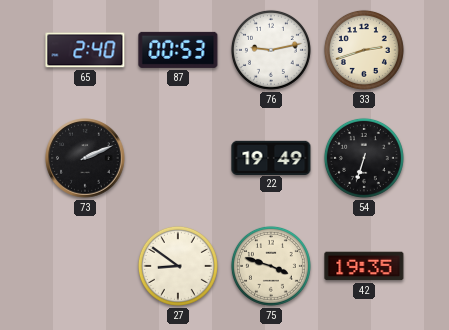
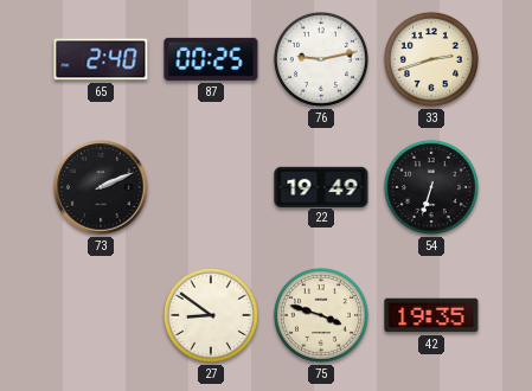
87: 00:53 -> 00:25
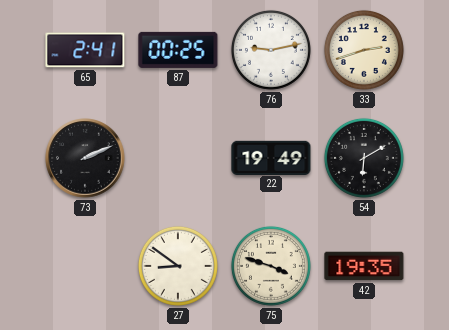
65: 2:40 -> 2:41
54: 6:33 -> 6:10
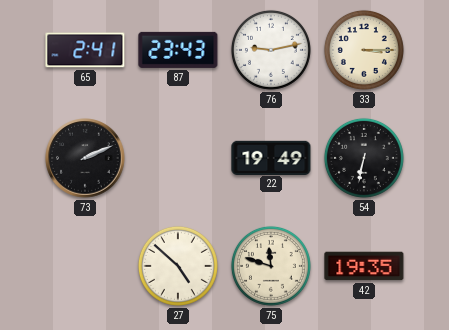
87: 00:25 -> 23:43
33: 2:42 -> 3:15
54: 6:10 -> 6:32
27: 8:51 -> 4:52
75: 3:48 -> 11:48
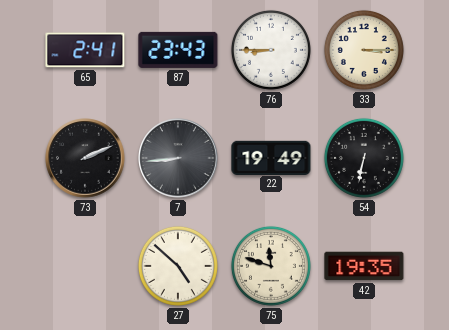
76: 9:13 -> 8:45
7: none -> 8:44
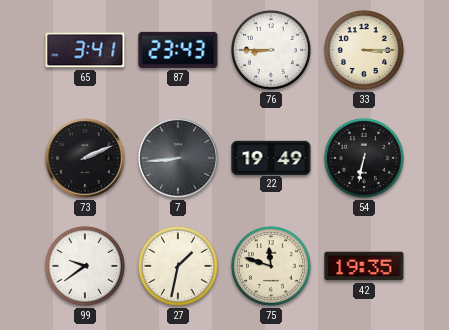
65: 2:41 -> 3:41
99: none -> 9:39
27: 4:52 -> 1:32
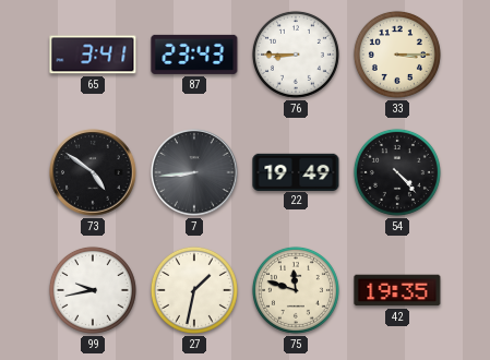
73: 2:11 -> 4:51
54: 6:32 -> 4:23
99: 9:39 -> 9:43
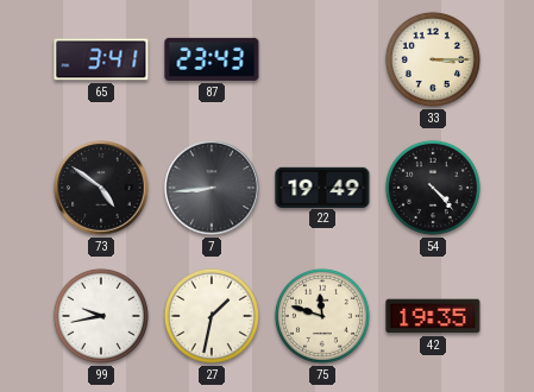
76: 8:45 -> none
